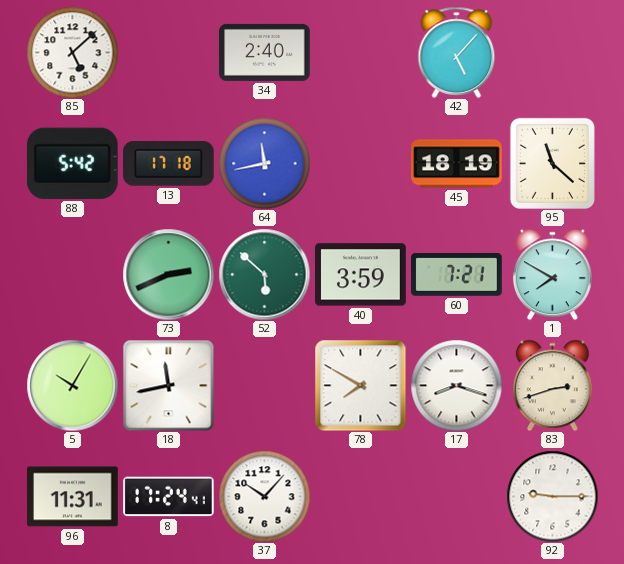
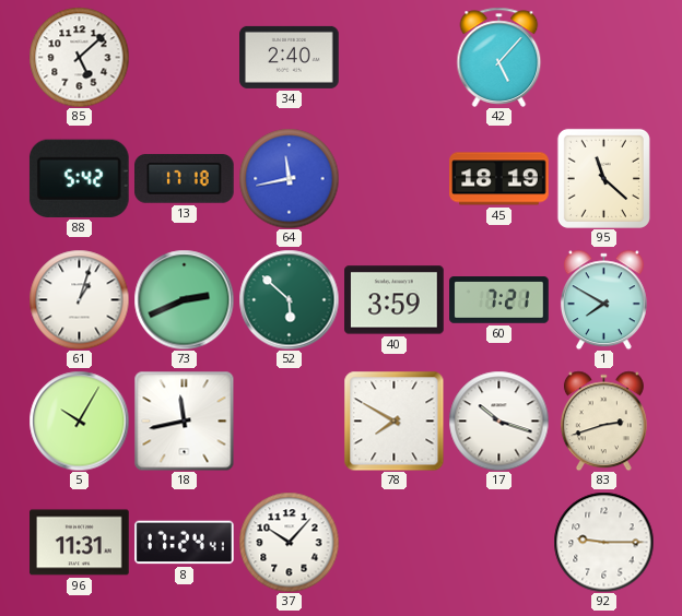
61: none -> 1:03
17: 8:18 -> 10:18
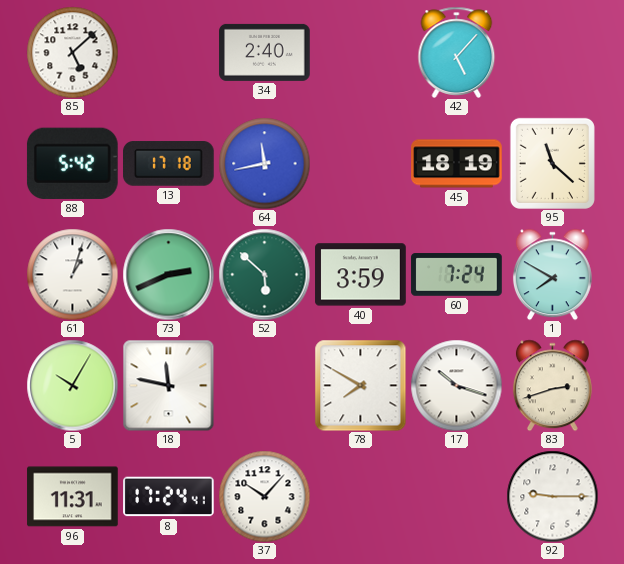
60: 7:21 -> 7:24
18: 11:43 -> 11:47
